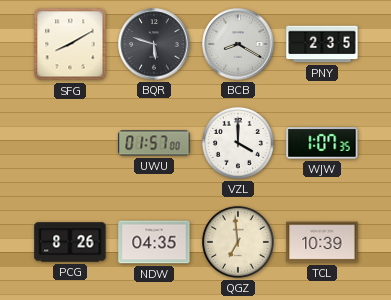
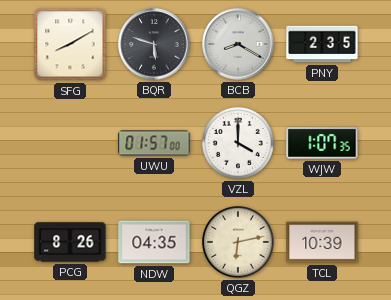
QGZ: 6:59 -> 6:13
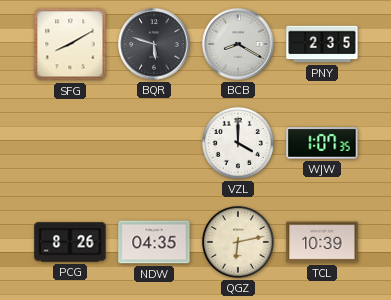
UWU: 01:57 -> none
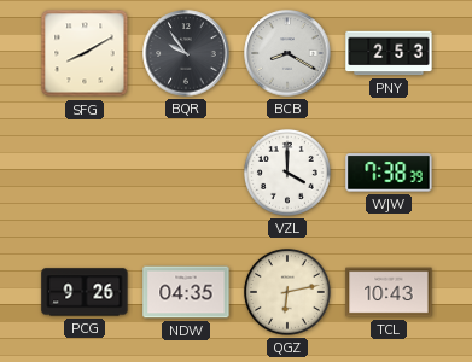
BQR: 5:48 -> 9:54
PNY: 2:35 -> 2:53
WJW: 1:07 -> 7:38
PCG: 8:26 -> 9:26
TCL: 10:39 -> 10:43
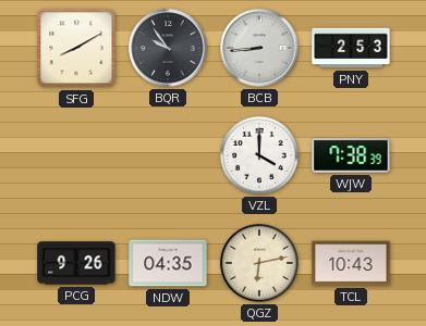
BCB: 8:20 -> 8:44
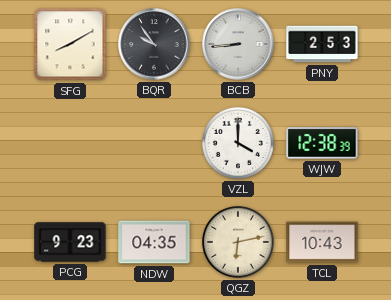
WJW: 7:38 -> 12:38
PCG: 9:26 -> 9:23
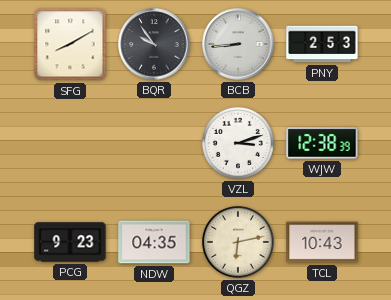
VZL: 4:00 -> 3:12
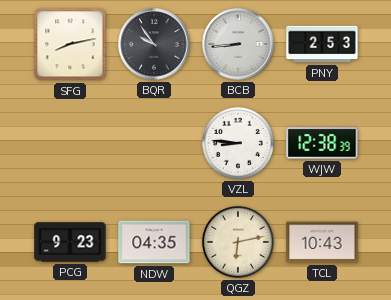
SFG: 8:10 -> 8:13
VZL: 3:12 -> 8:46
